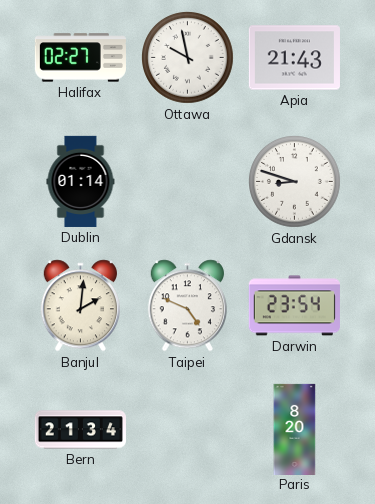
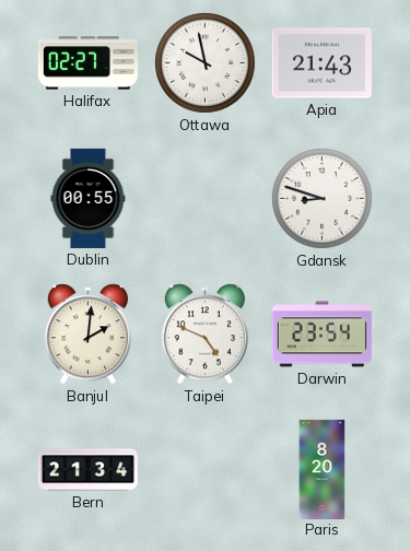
Dublin: 01:14 -> 00:55
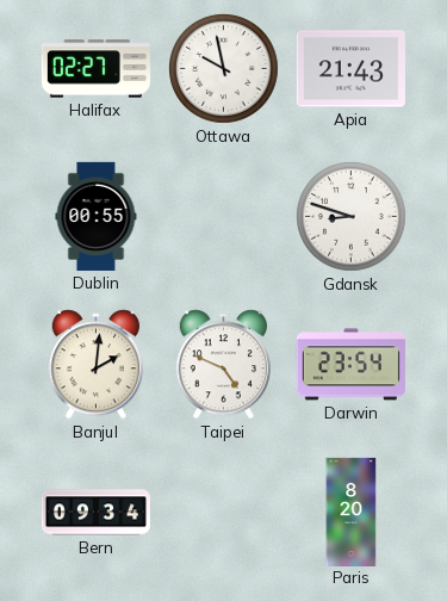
Bern: 21:34 -> 09:34
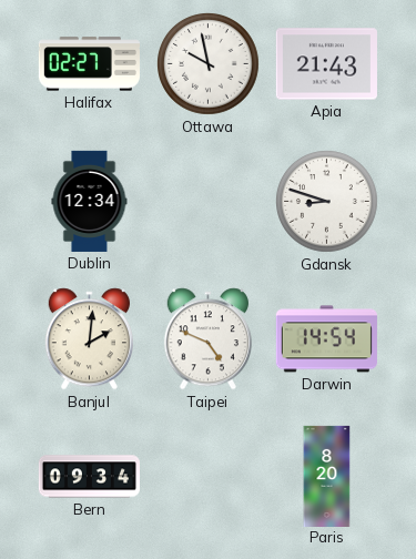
Dublin: 00:55 -> 12:34
Darwin: 23:54 -> 14:54
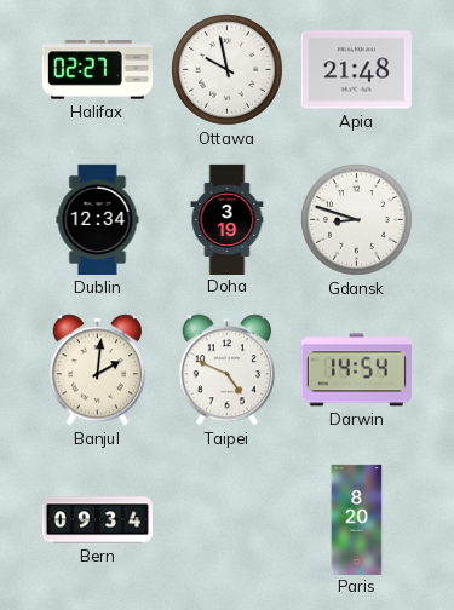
Apia: 21:43 -> 21:48
Doha: none -> 3:19
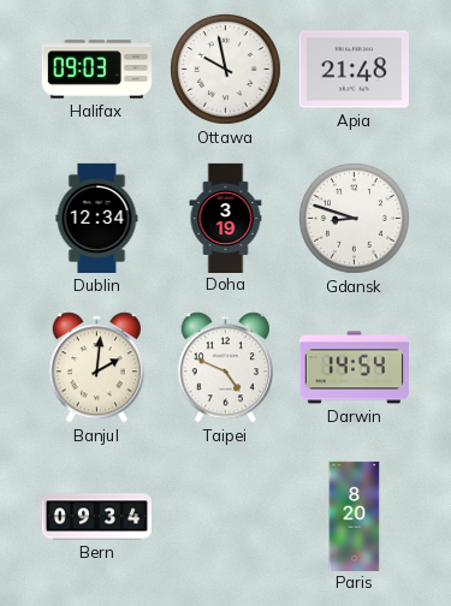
Halifax: 02:27 -> 09:03
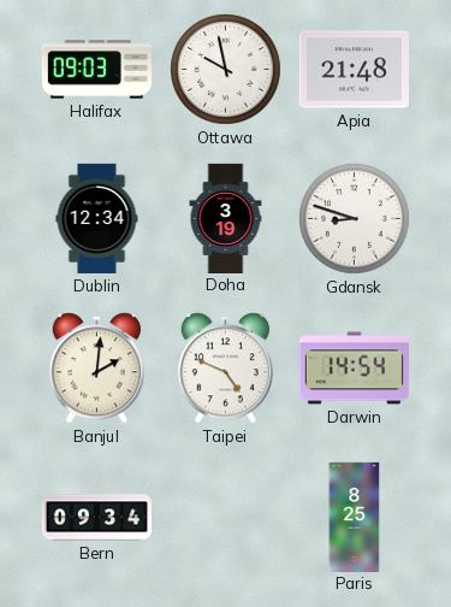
Paris: 8:20 -> 8:25
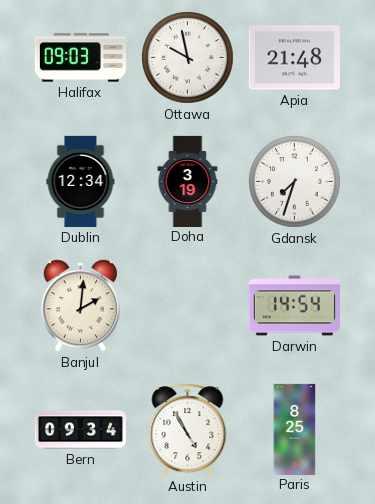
Gdansk: 8:48 -> 7:33
Taipei: 4:49 -> none
Austin: none -> 4:55
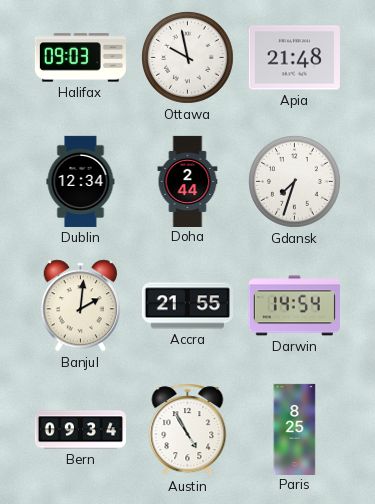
Doha: 3:19 -> 2:44
Accra: none -> 21:55
